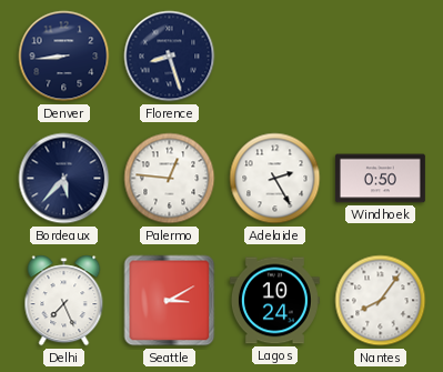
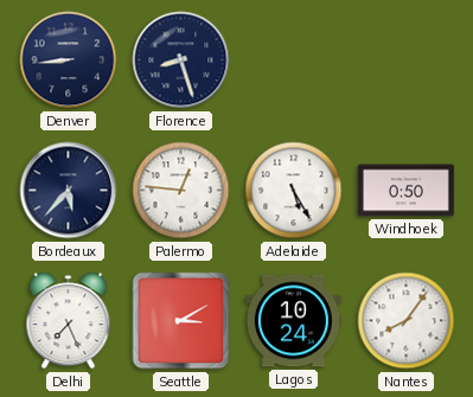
Adelaide: 2:25 -> 5:25
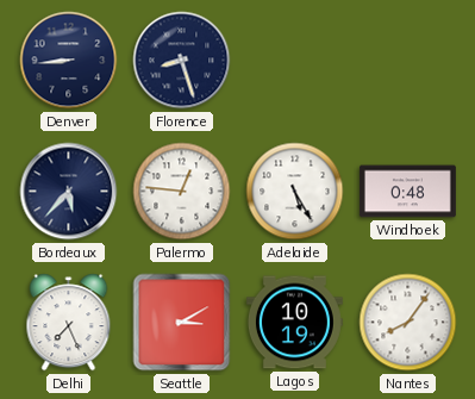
Windhoek: 0:50 -> 0:48
Lagos: 10:24 -> 10:19
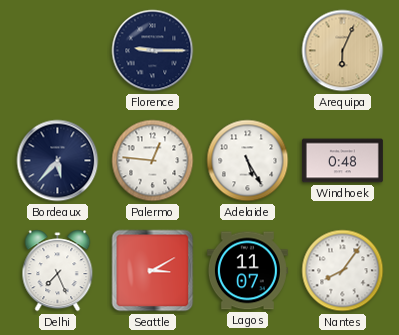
Denver: 8:44 -> none
Florence: 8:27 -> 9:15
Arequipa: none -> 6:04
Lagos: 10:19 -> 11:07
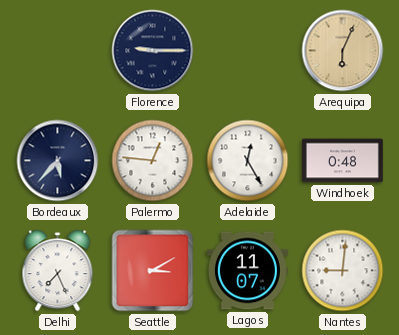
Adelaide: 5:25 -> 12:25
Nantes: 8:06 -> 9:01
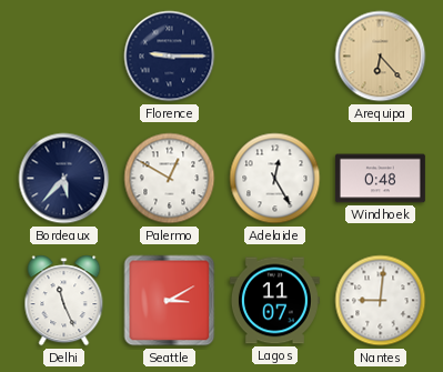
Arequipa: 6:04 -> 6:23
Palermo: 12:46 -> 12:50
Delhi: 7:26 -> 11:26
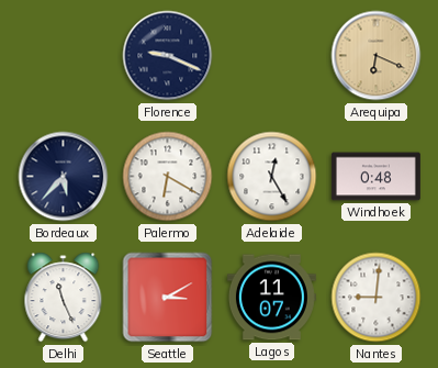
Florence: 9:15 -> 9:19
Arequipa: 6:23 -> 6:19
Palermo: 12:50 -> 6:20
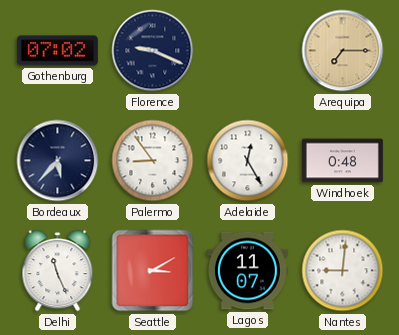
Gothenburg: none -> 07:02
Arequipa: 6:19 -> 7:15
Palermo: 6:20 -> 8:54
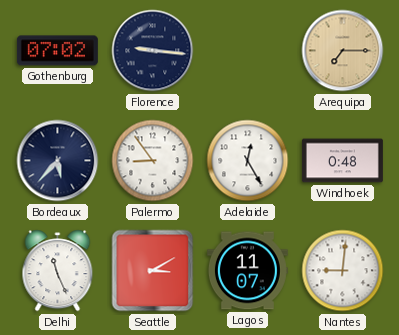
Florence: 9:19 -> 9:16
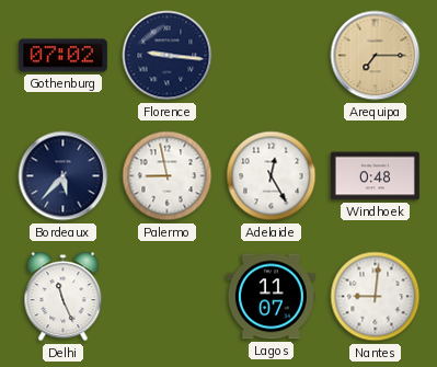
Palermo: 8:54 -> 8:58
Seattle: 3:10 -> none
